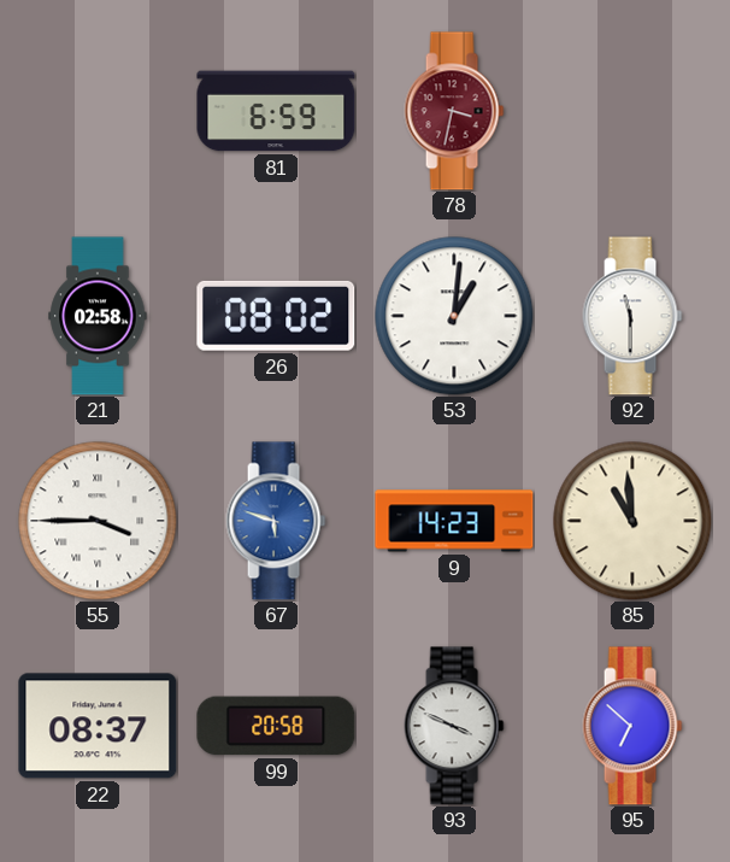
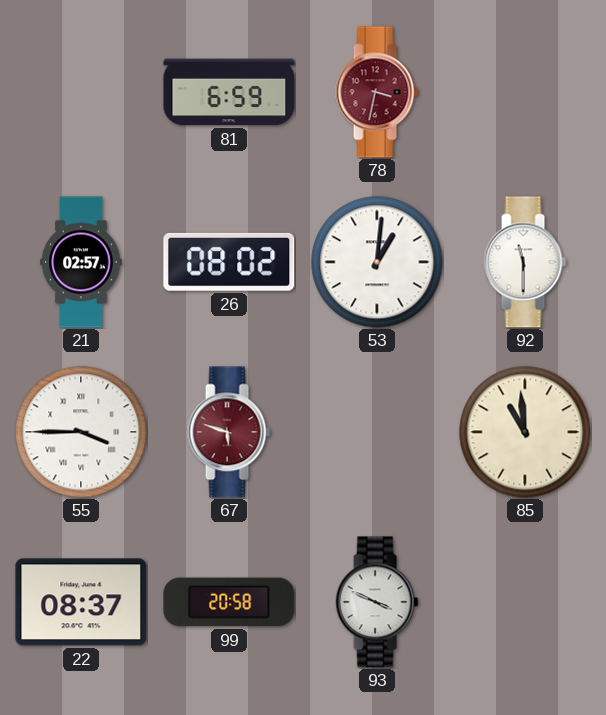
21: 02:58 -> 02:57
67 dial: blue -> burgundy
9: 14:23 -> none
95: 6:52 -> none
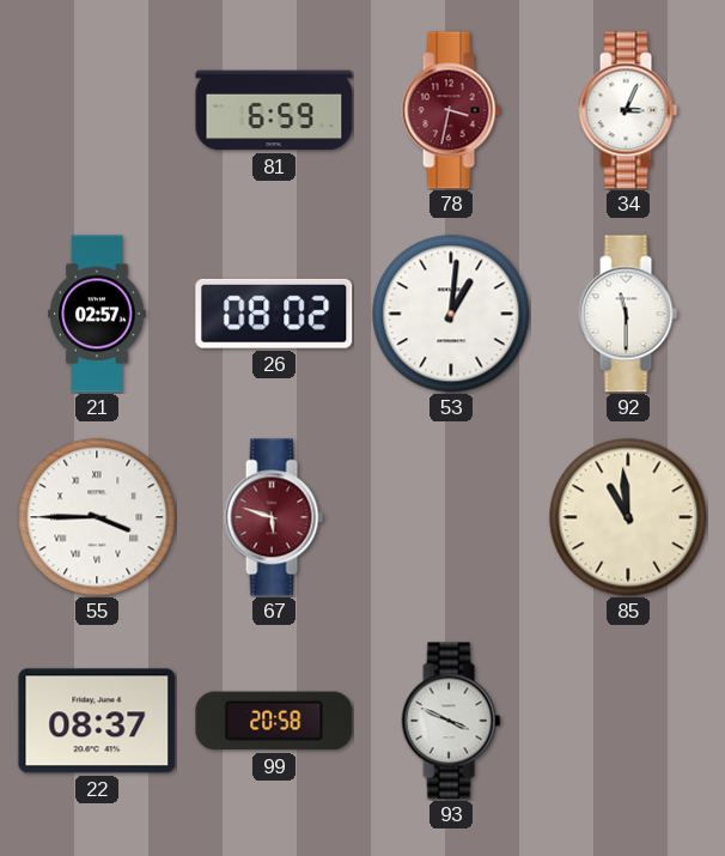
34: none -> 3:04
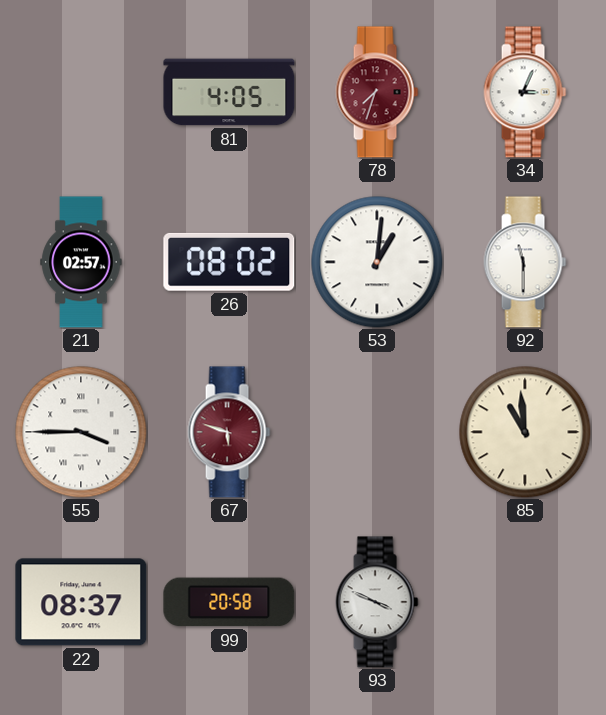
81: 6:59 -> 4:05
78: 3:32 -> 7:33
